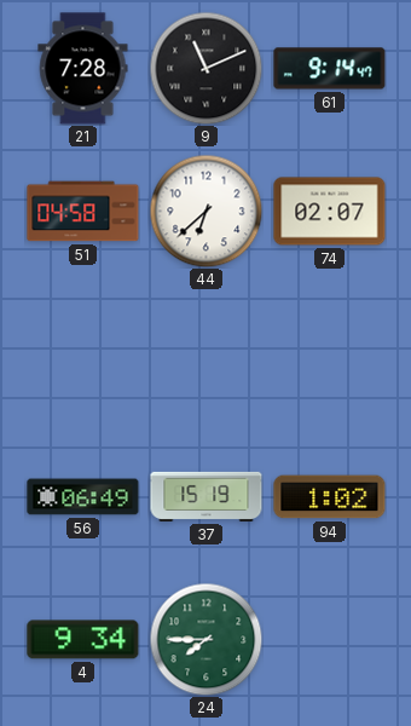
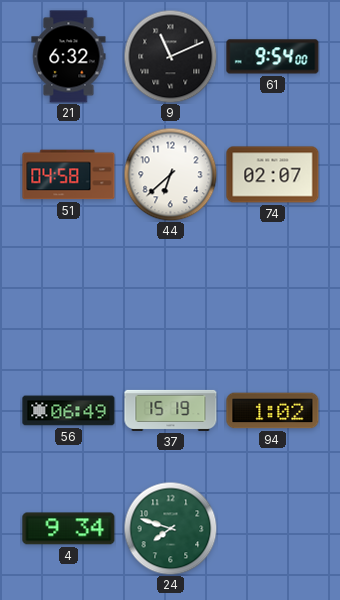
21: 7:28 -> 6:32
61: 9:14 -> 9:54
24: 7:45 -> 7:48
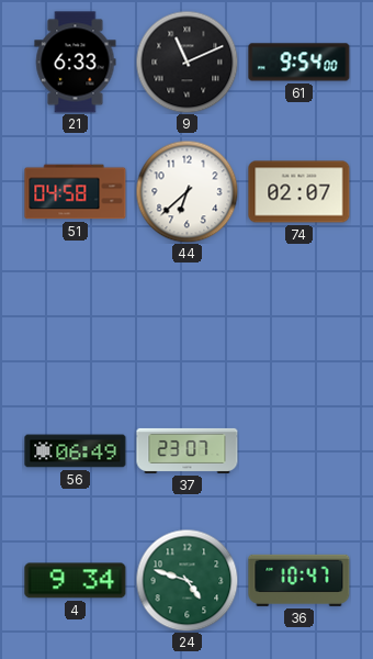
21: 6:32 -> 6:33
37: 15:19 -> 23:07
94: 1:02 -> none
24: 7:48 -> 4:48
36: none -> 10:47
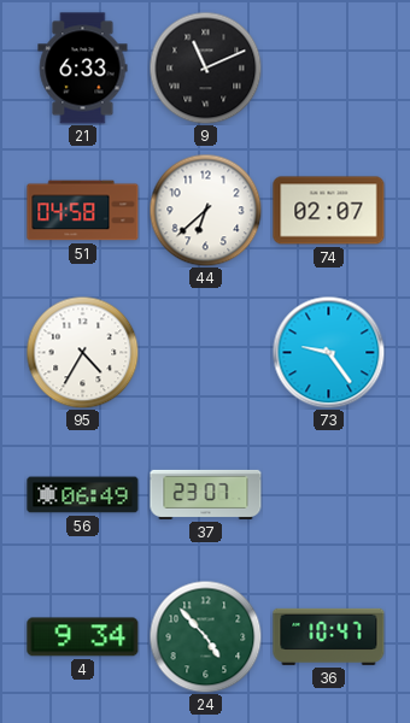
61: 9:54 -> none
95: none -> 4:35
73: none -> 9:24
24: 4:48 -> 4:53
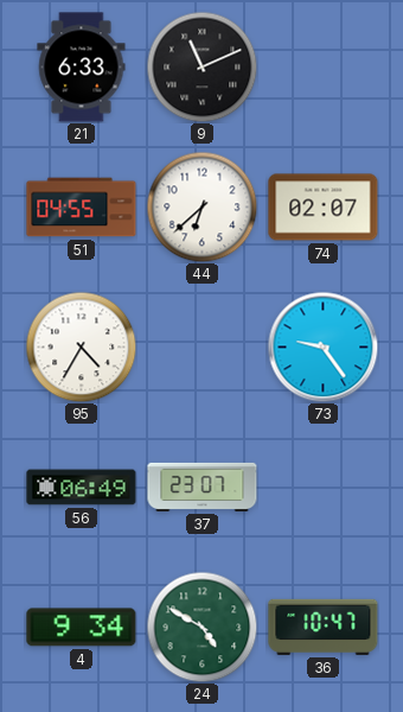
51: 04:58 -> 04:55
24: 4:53 -> 4:50
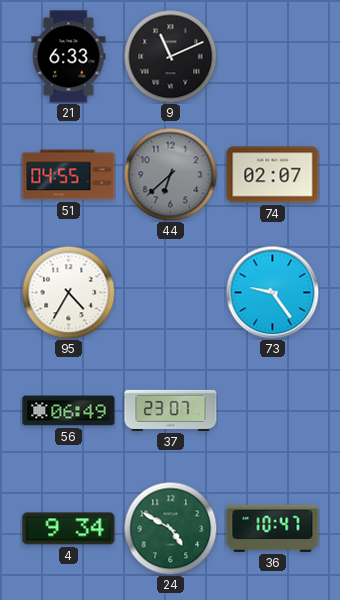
44 dial: white -> grey
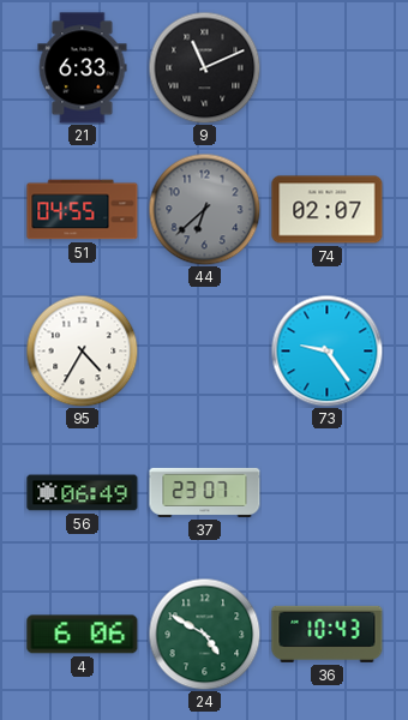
4: 9:34 -> 6:06
36: 10:47 -> 10:43
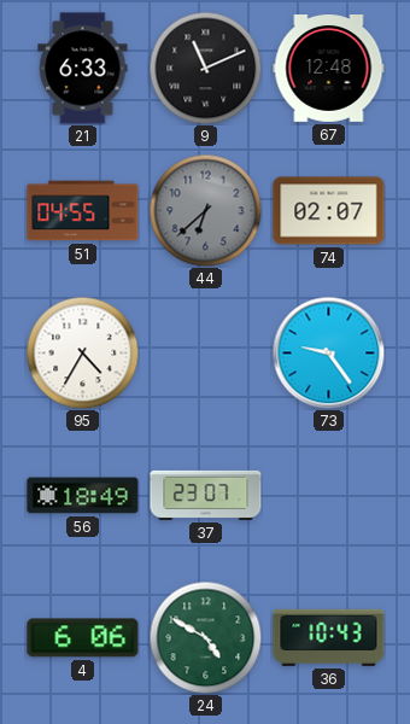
67: none -> 12:48
56: 06:49 -> 18:49
